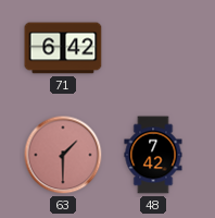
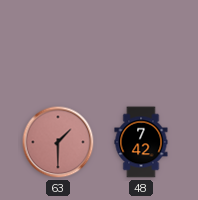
71: 6:42 -> none
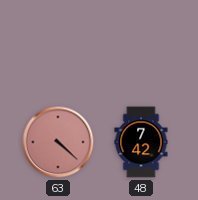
63: 1:30 -> 4:22
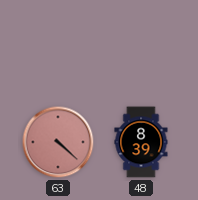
48: 7:42 -> 8:39
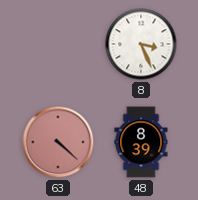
8: none -> 3:26
